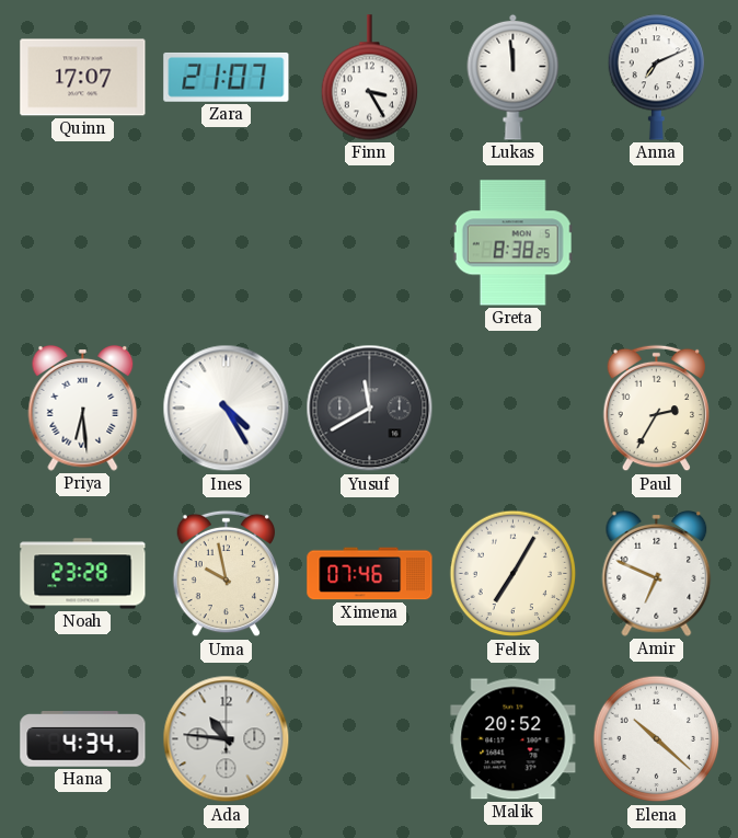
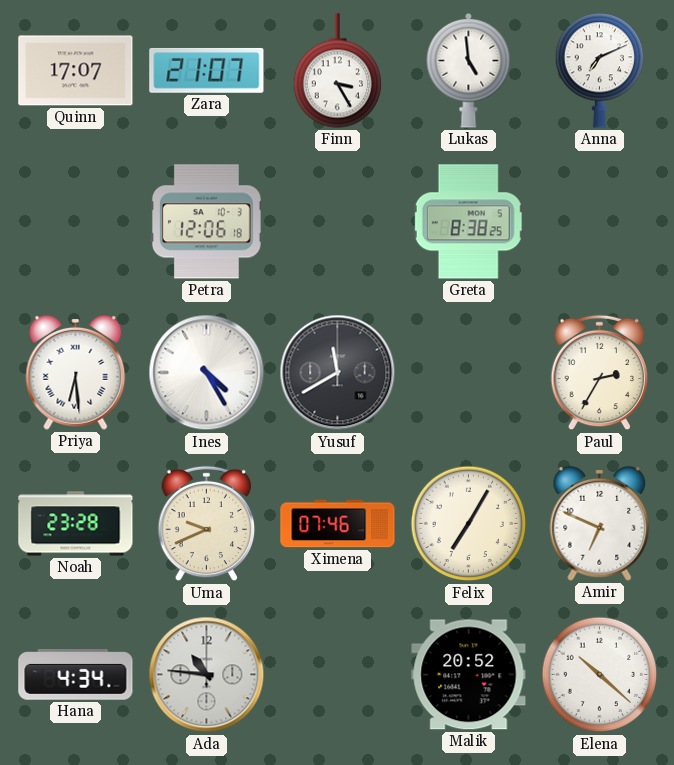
Lukas: 11:59 -> 4:59
Petra: none -> 12:06
Uma: 9:58 -> 9:41
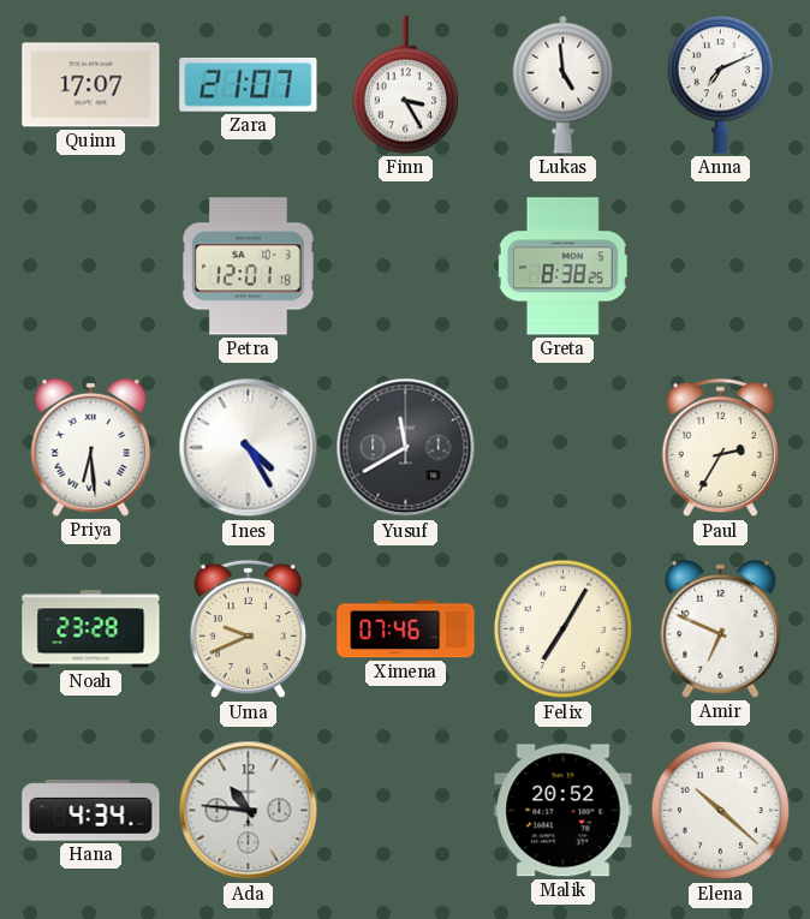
Petra: 12:06 -> 12:01
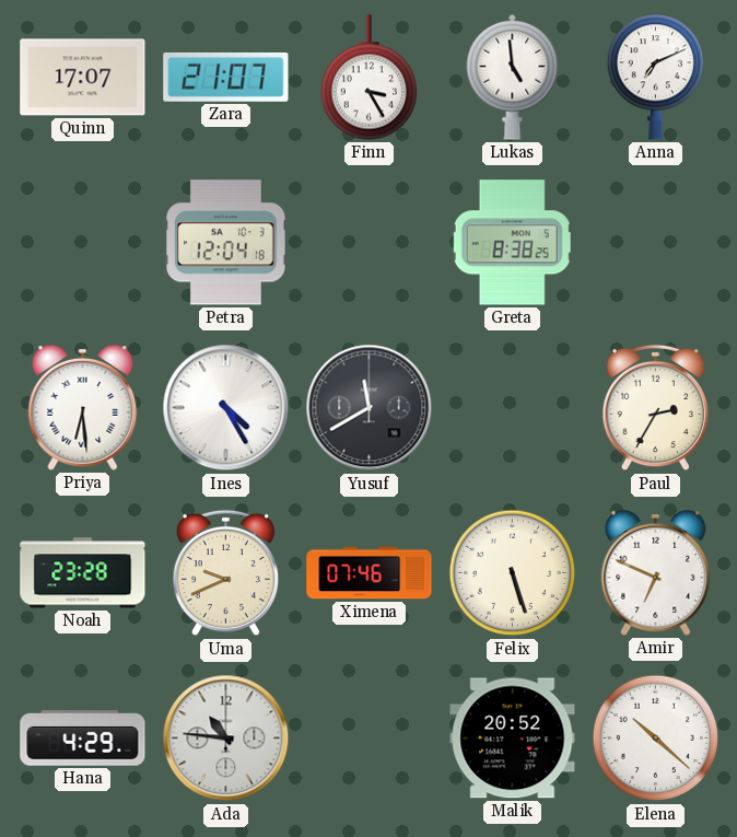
Petra: 12:01 -> 12:04
Felix: 7:05 -> 5:27
Hana: 4:34 -> 4:29
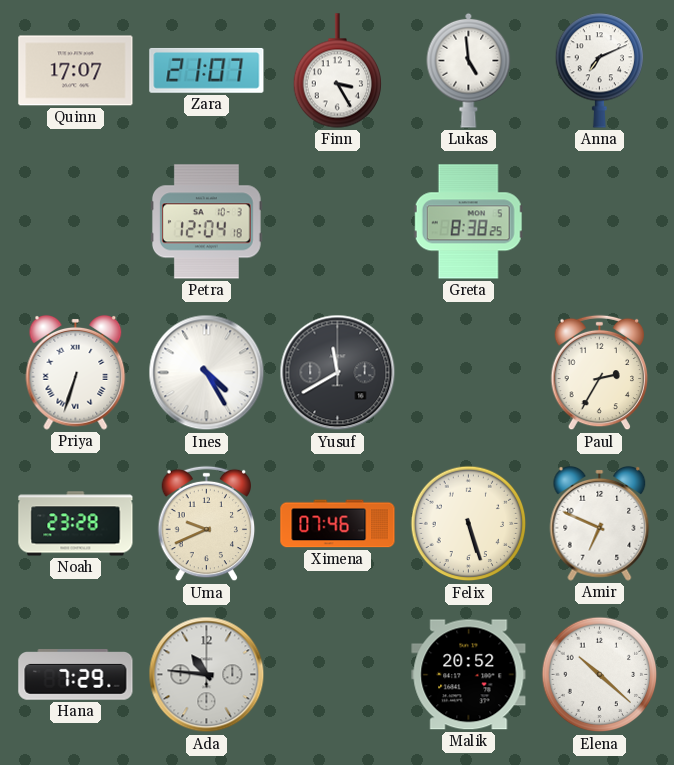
Priya: 6:29 -> 6:33
Hana: 4:29 -> 7:29
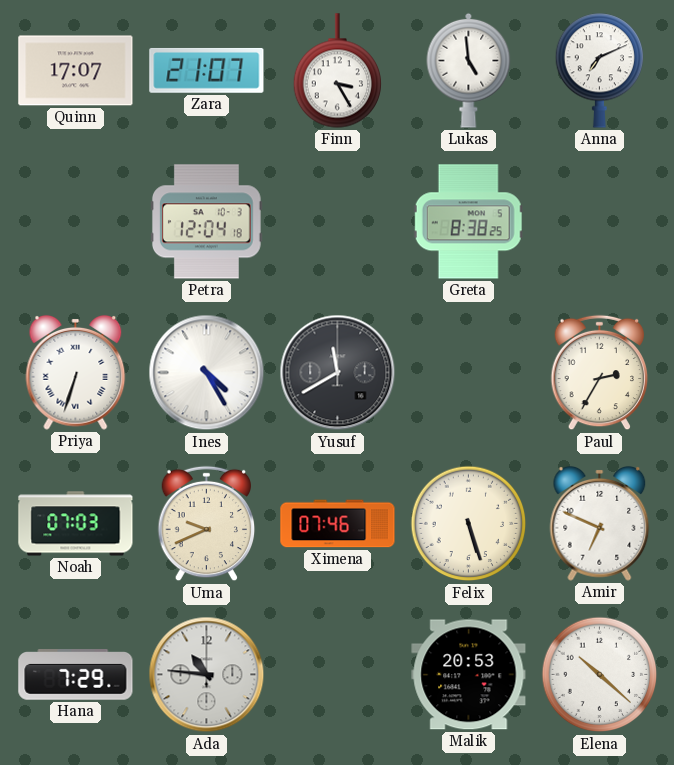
Noah: 23:28 -> 07:03
Malik: 20:52 -> 20:53
